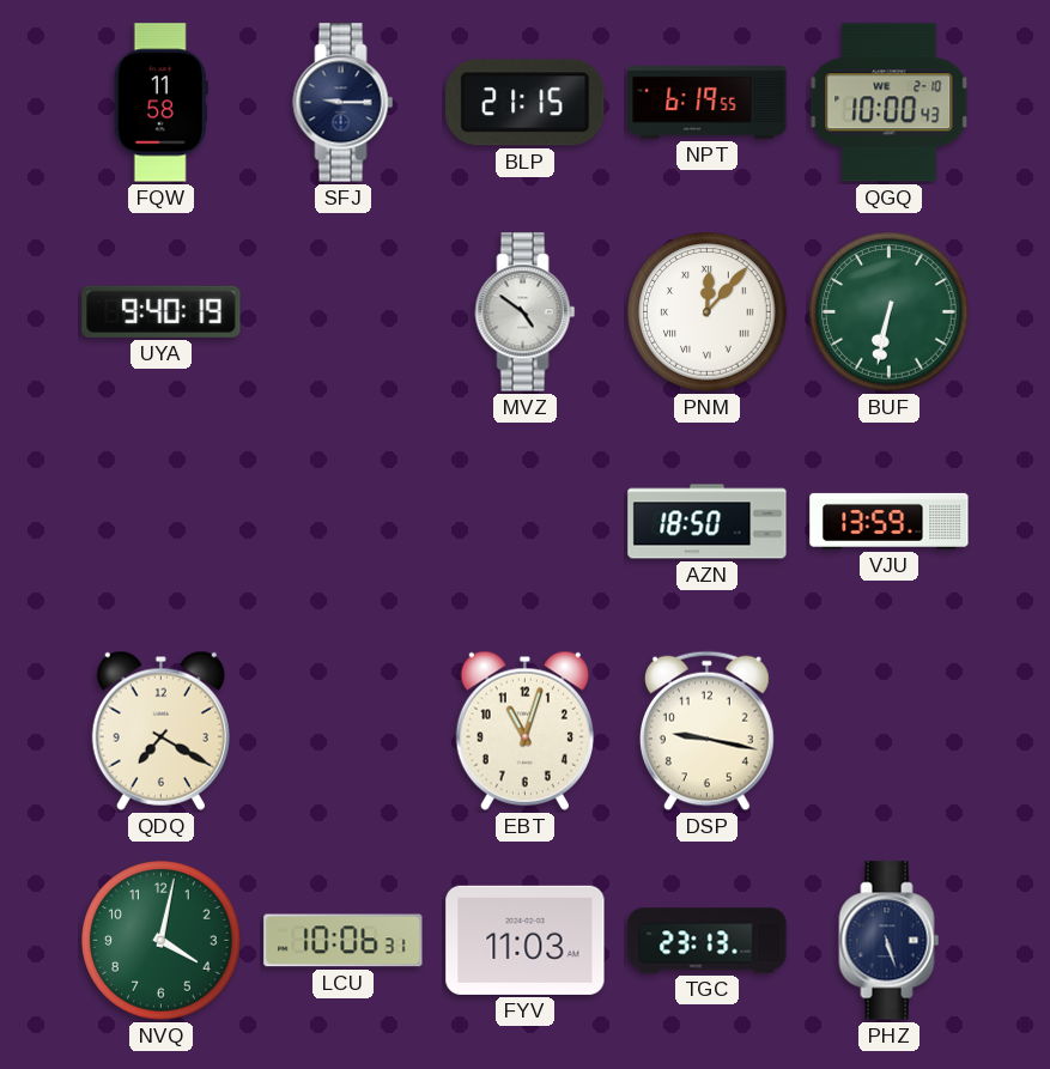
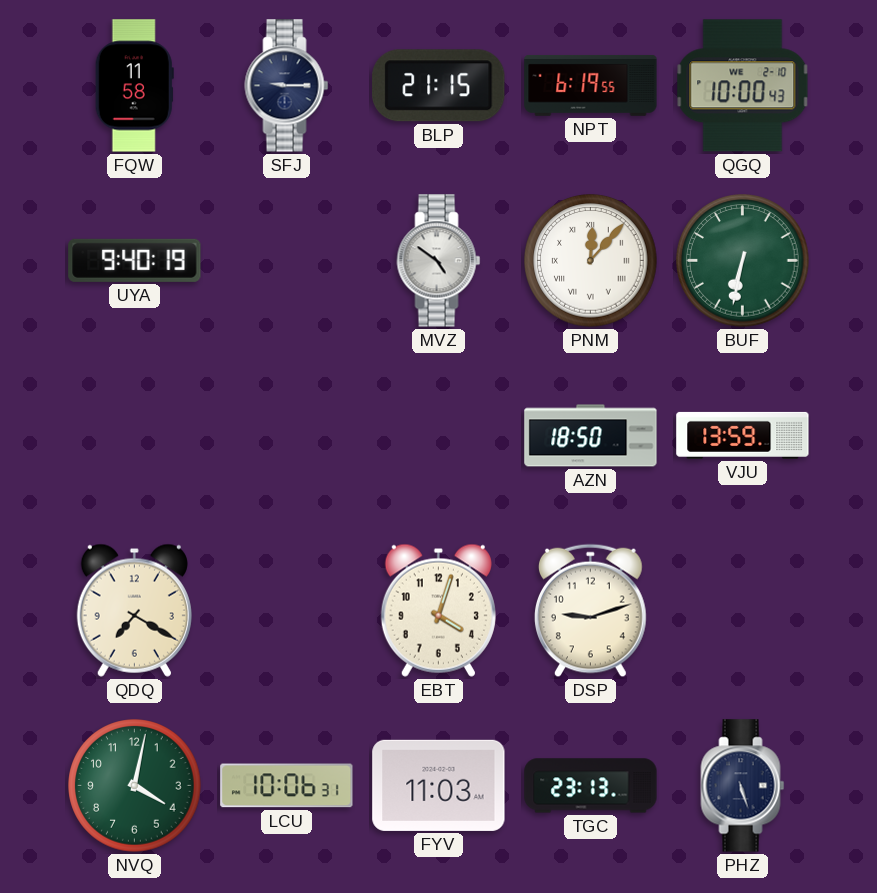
EBT: 11:03 -> 4:03
DSP: 9:17 -> 9:12
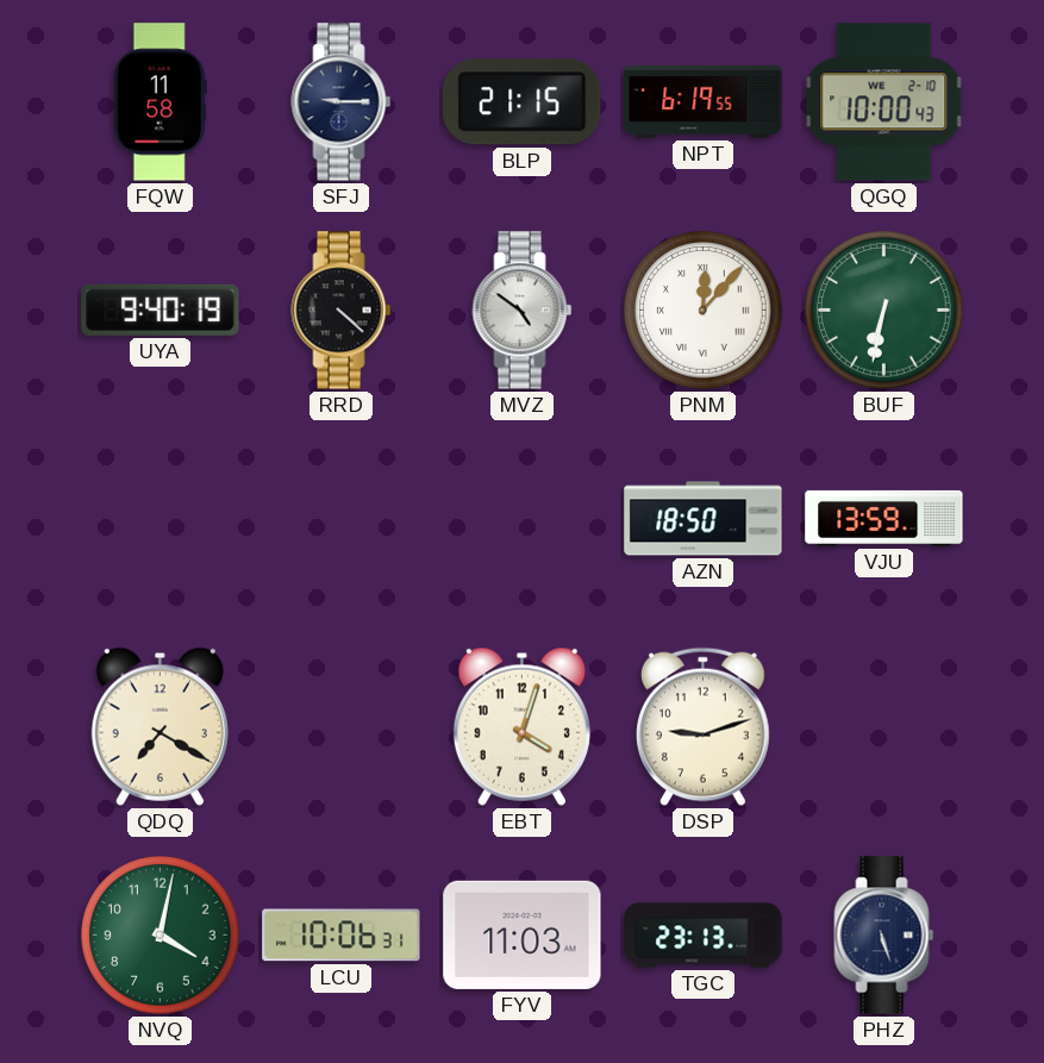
RRD: none -> 4:22
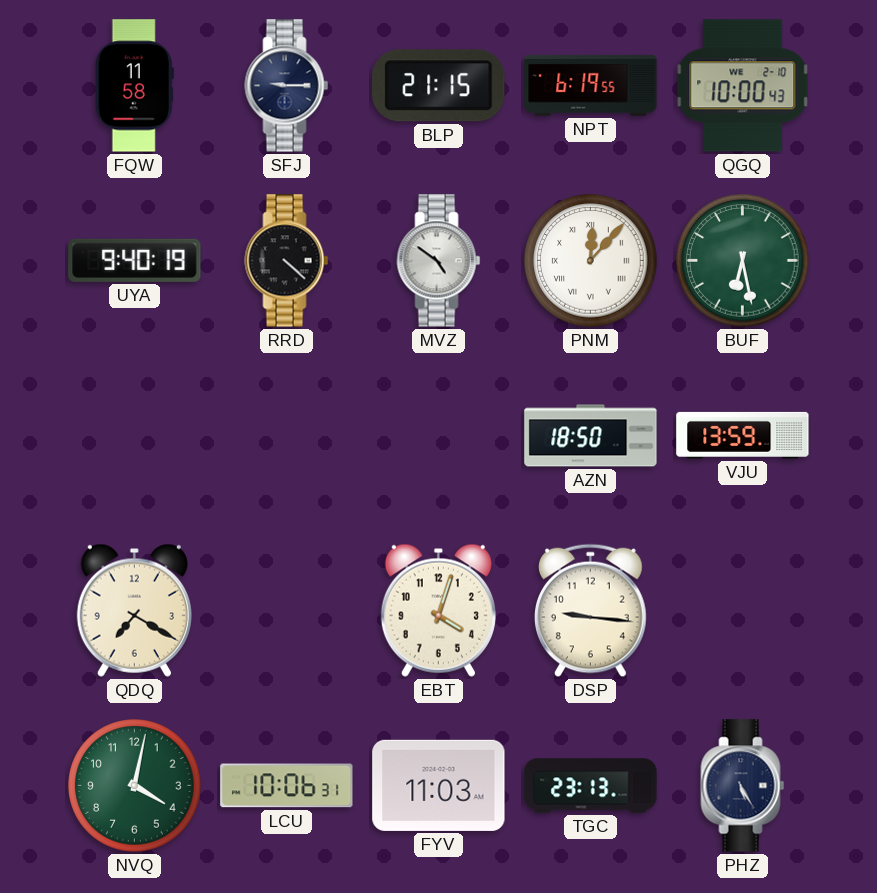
BUF: 6:32 -> 6:28
DSP: 9:12 -> 9:16
PHZ: 5:27 -> 5:25
